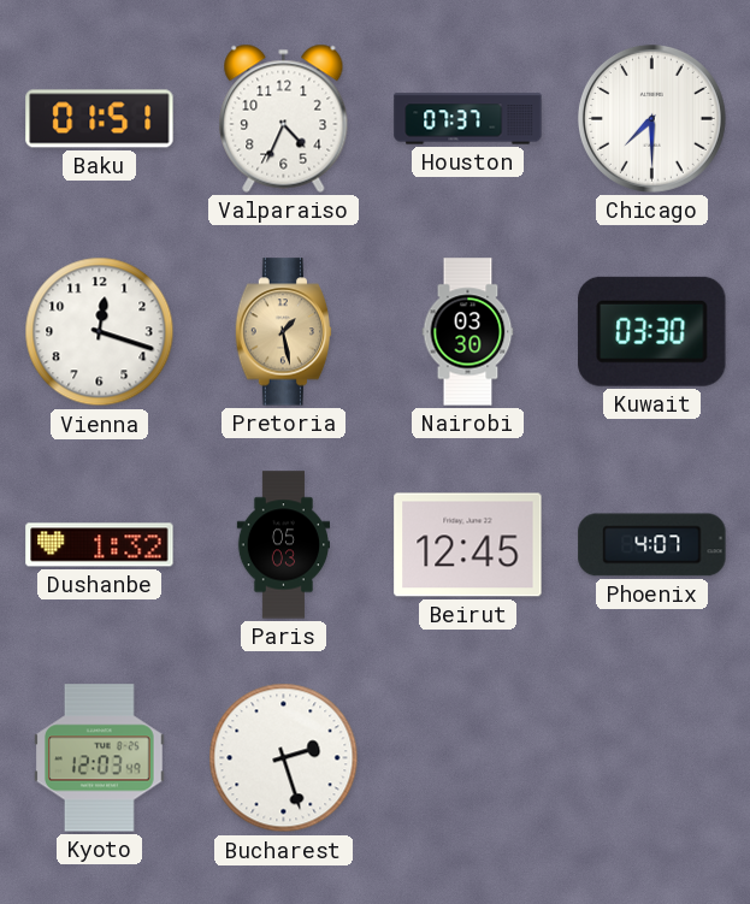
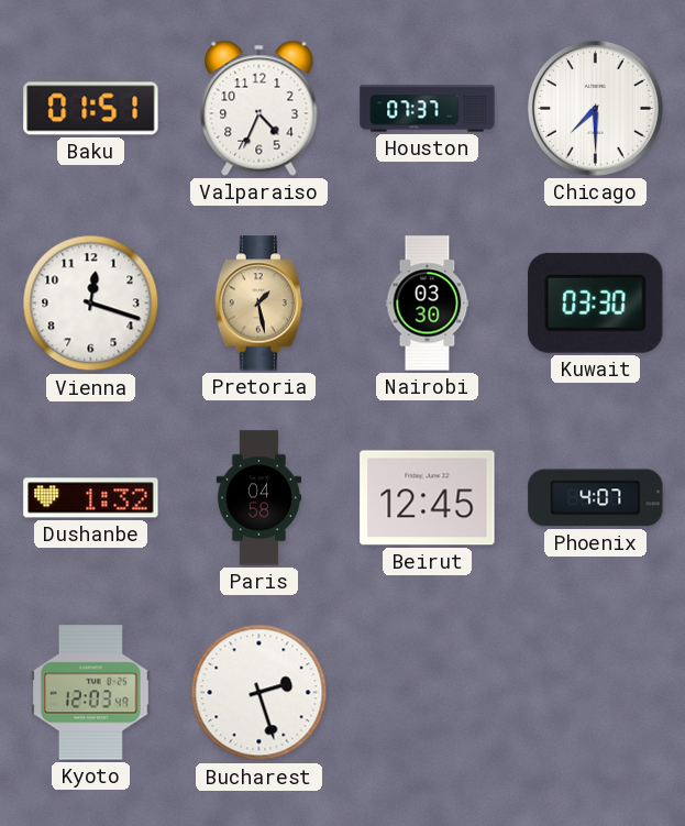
Paris: 05:03 -> 04:58
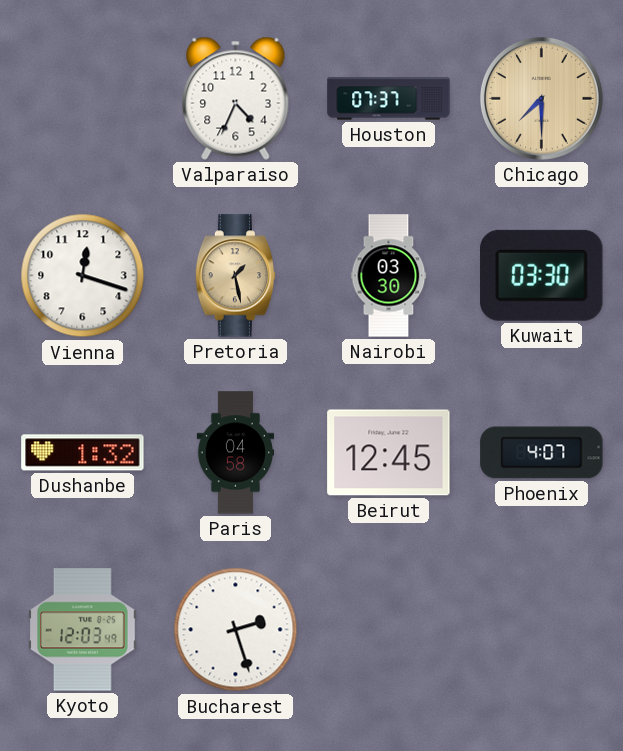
Baku: 01:51 -> none
Chicago dial: white -> champagne
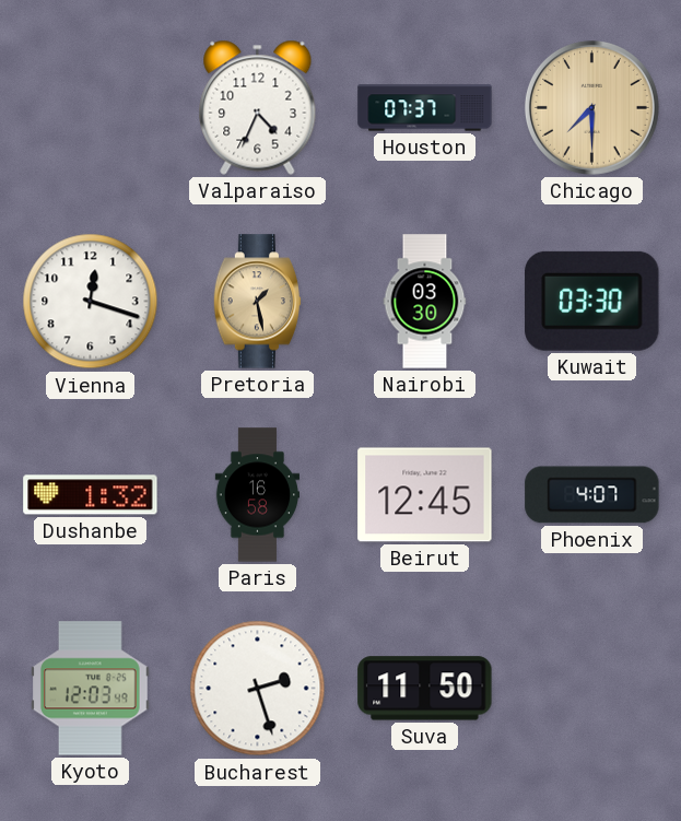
Paris: 04:58 -> 16:58
Suva: none -> 11:50
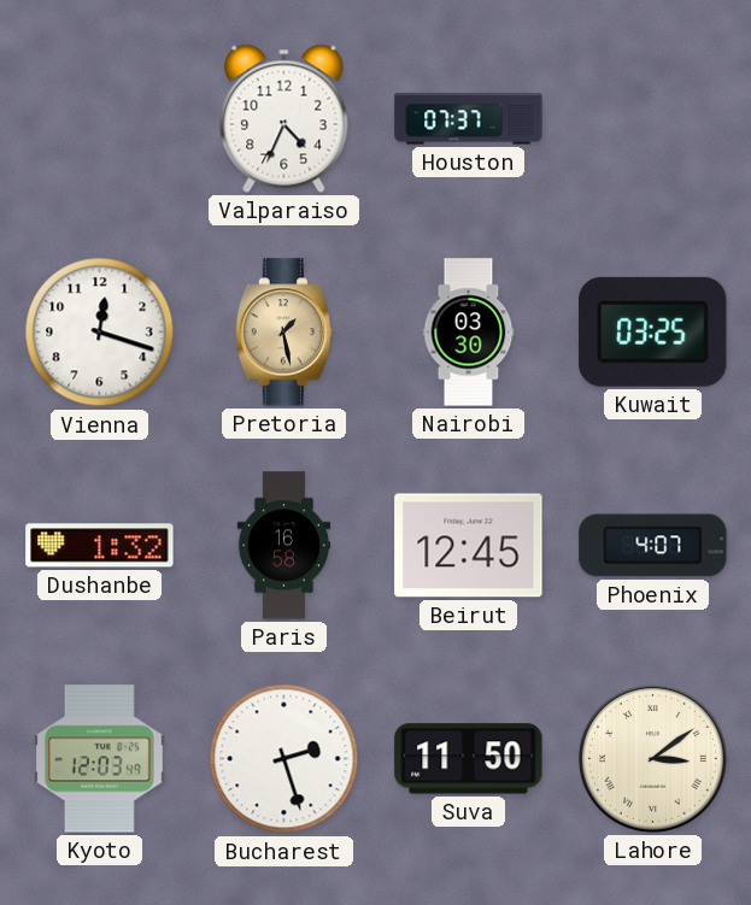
Chicago: 7:30 -> none
Kuwait: 03:30 -> 03:25
Lahore: none -> 3:09
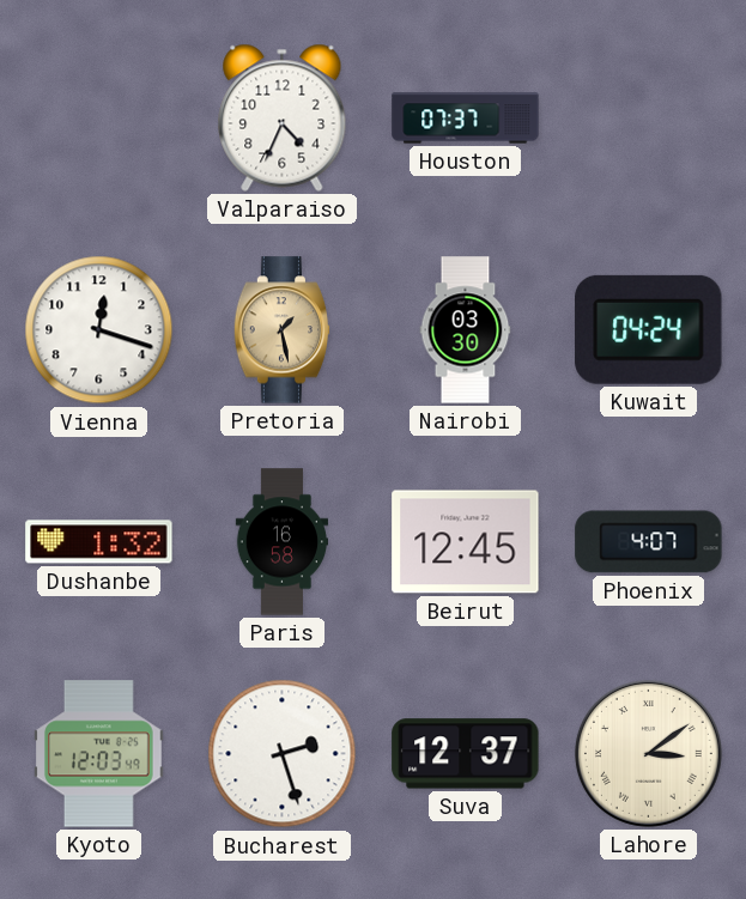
Kuwait: 03:25 -> 04:24
Suva: 11:50 -> 12:37
